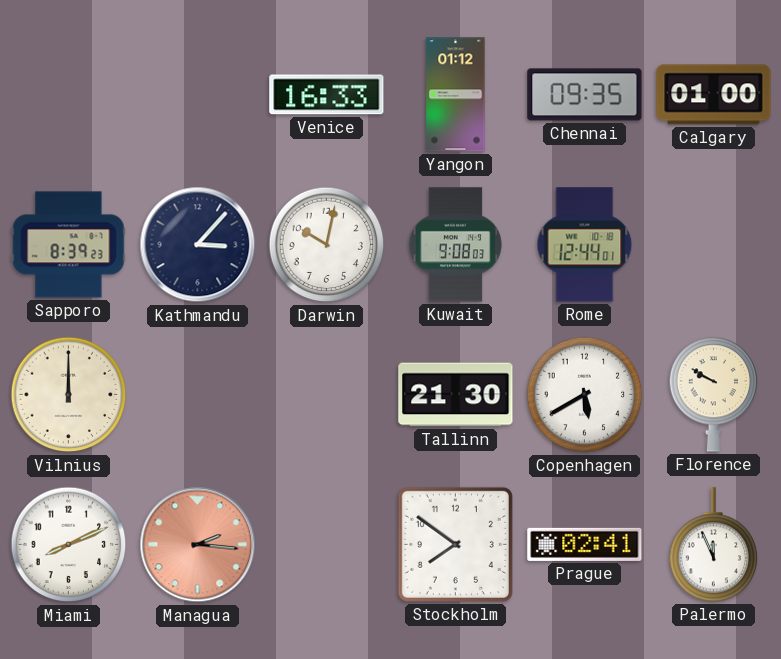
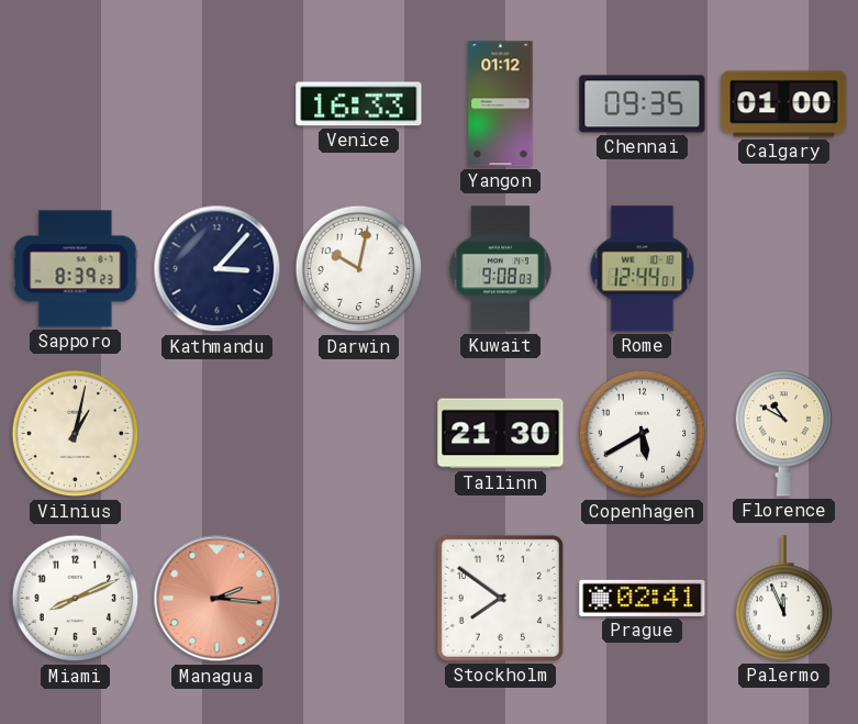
Vilnius: 12:00 -> 1:02
Florence: 9:50 -> 10:50
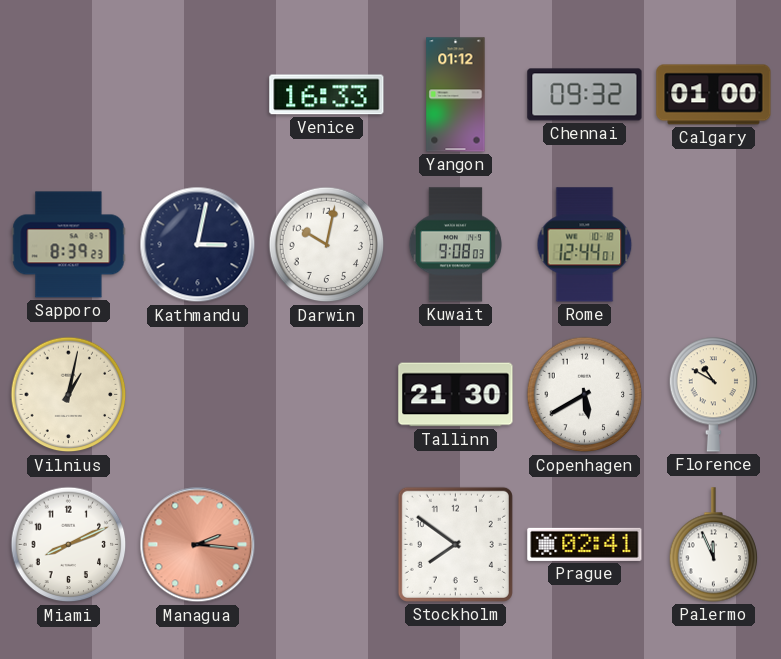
Chennai: 09:35 -> 09:32
Kathmandu: 3:07 -> 3:02
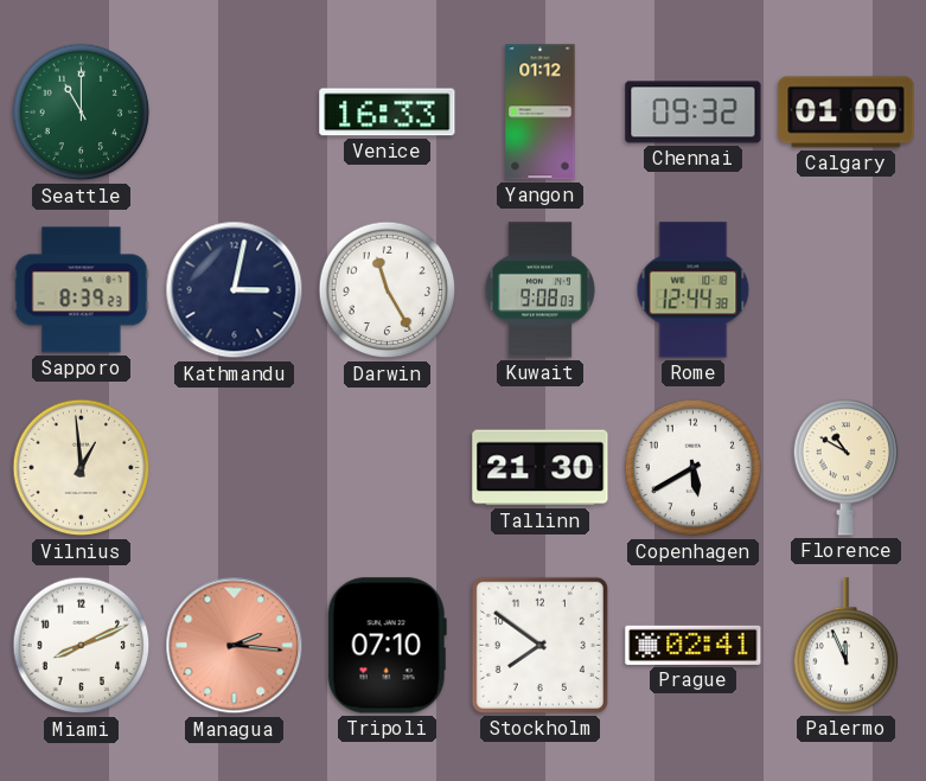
Seattle: none -> 11:00
Darwin: 10:02 -> 11:25
Rome: 12:44:01 -> 12:44:38
Vilnius: 1:02 -> 12:59
Tripoli: none -> 07:10
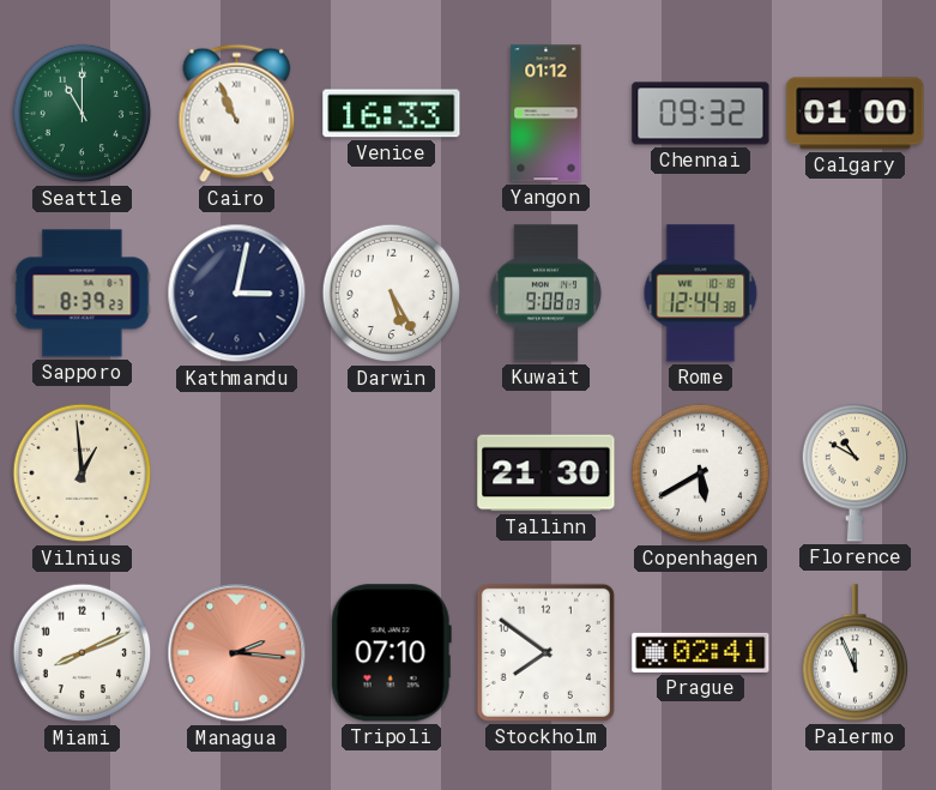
Cairo: none -> 10:56
Darwin: 11:25 -> 5:25
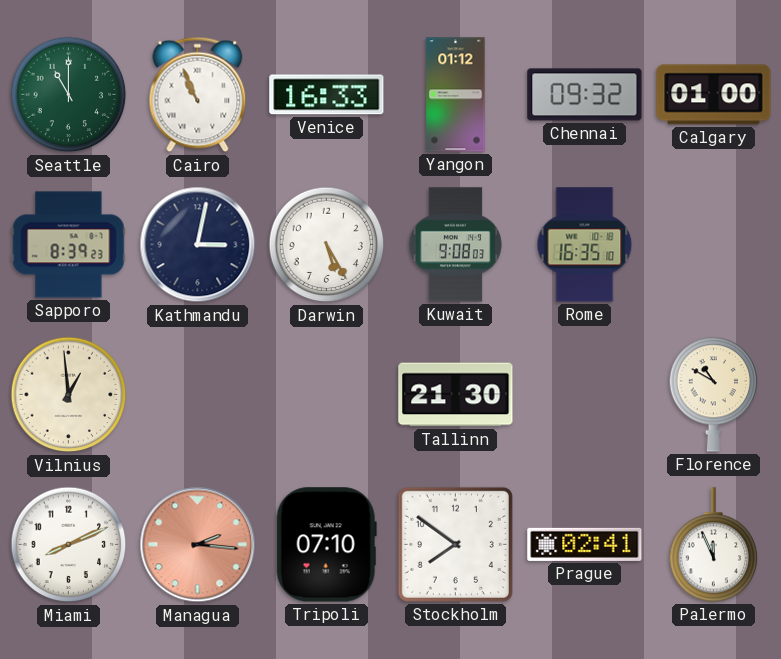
Rome: 12:44 -> 16:35
Copenhagen: 5:40 -> none
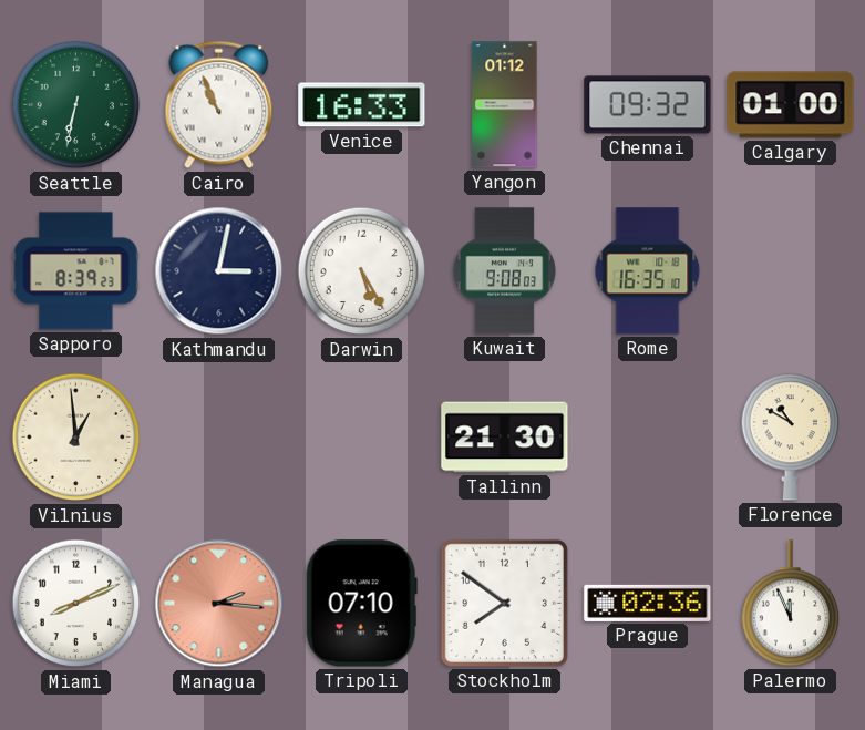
Seattle: 11:00 -> 6:32
Prague: 02:41 -> 02:36
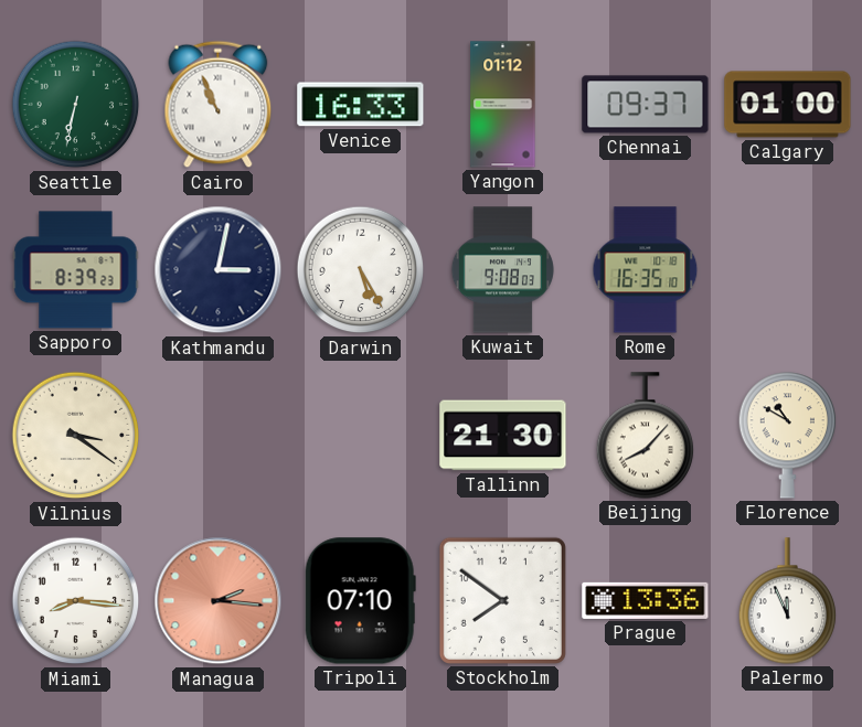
Chennai: 09:32 -> 09:37
Vilnius: 12:59 -> 3:21
Beijing: none -> 8:07
Miami: 8:11 -> 8:16
Prague: 02:36 -> 13:36
